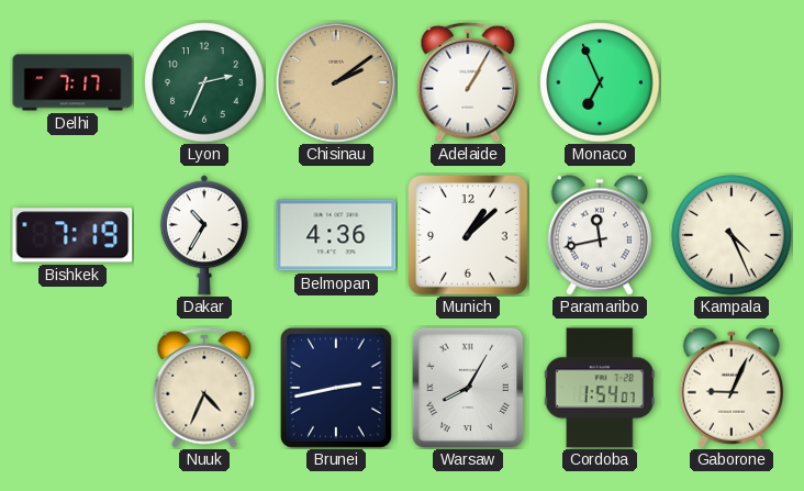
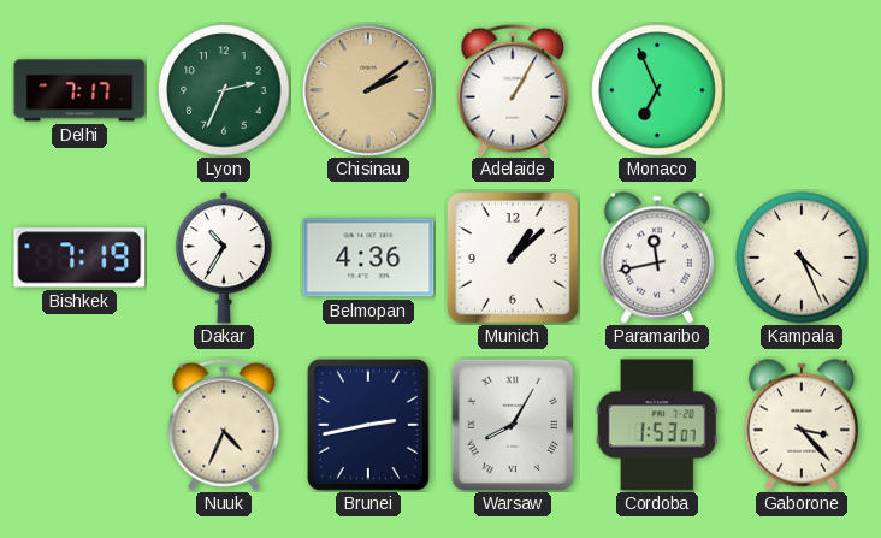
Cordoba: 1:54 -> 1:53
Gaborone: 9:04 -> 3:23
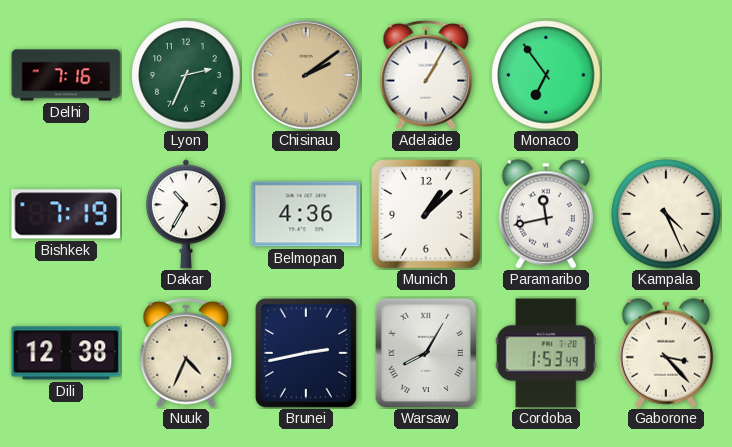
Delhi: 7:17 -> 7:16
Monaco: 6:56 -> 6:54
Dili: none -> 12:38
Cordoba: 1:53:07 -> 1:53:49
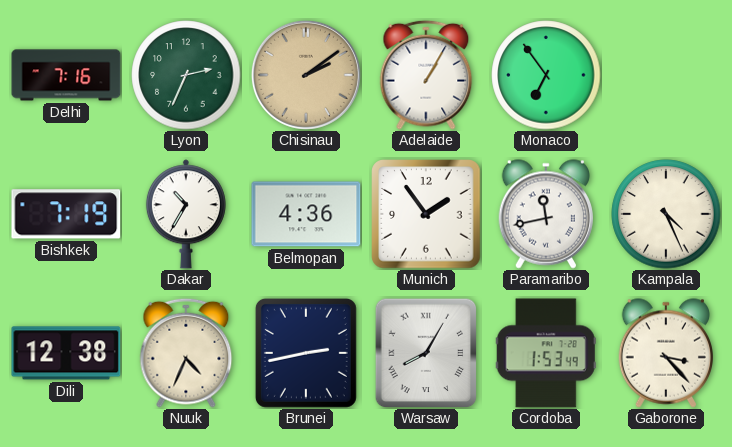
Munich: 1:08 -> 1:54
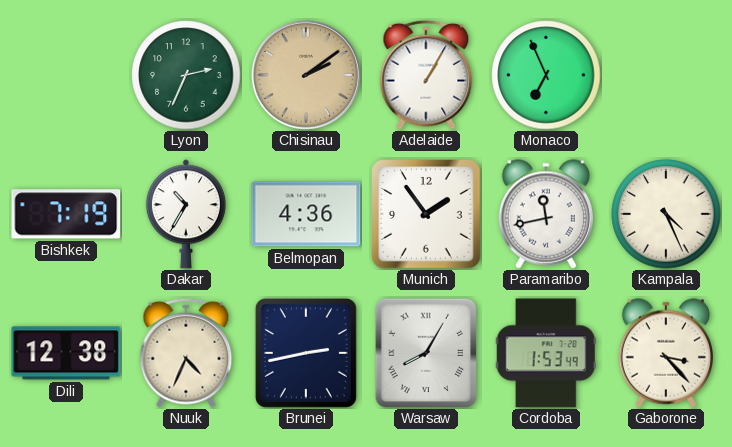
Delhi: 7:16 -> none
Monaco: 6:54 -> 6:56
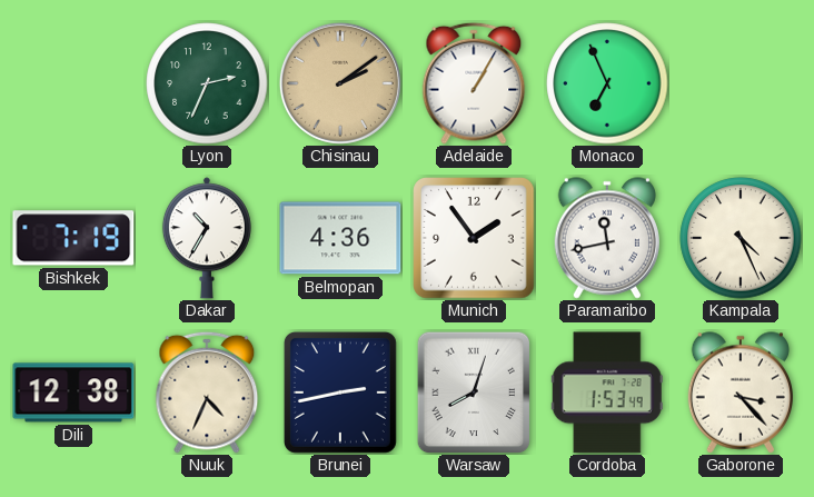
Warsaw: 8:05 -> 8:03
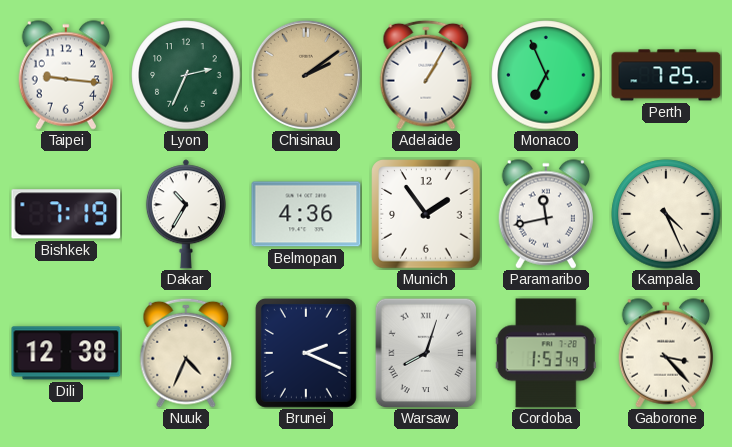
Taipei: none -> 9:16
Perth: none -> 7:25
Brunei: 2:43 -> 2:19
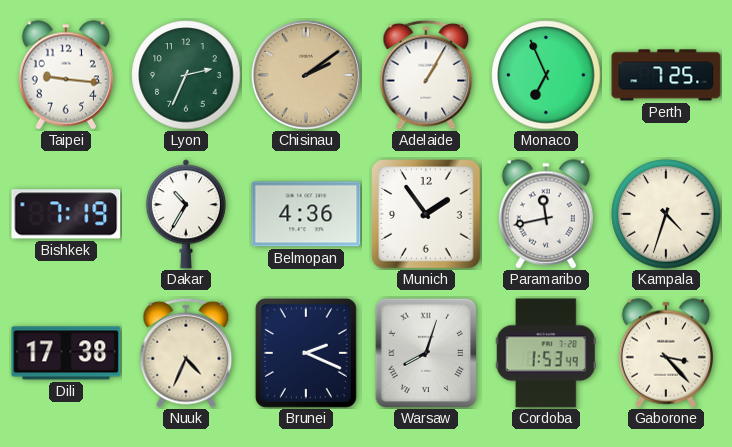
Kampala: 4:26 -> 4:33
Dili: 12:38 -> 17:38
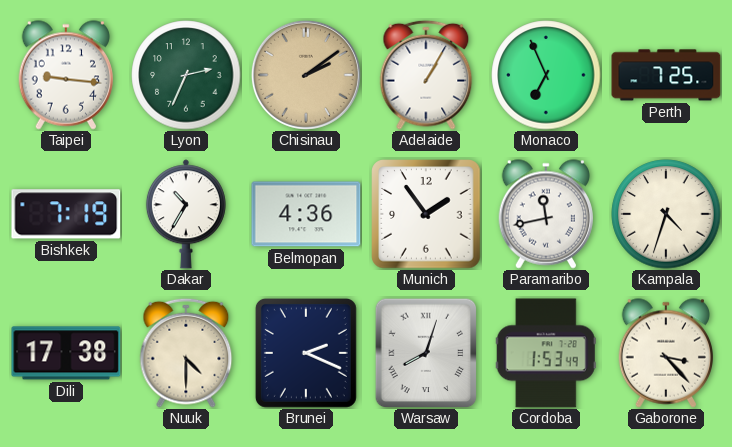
Nuuk: 4:34 -> 4:30
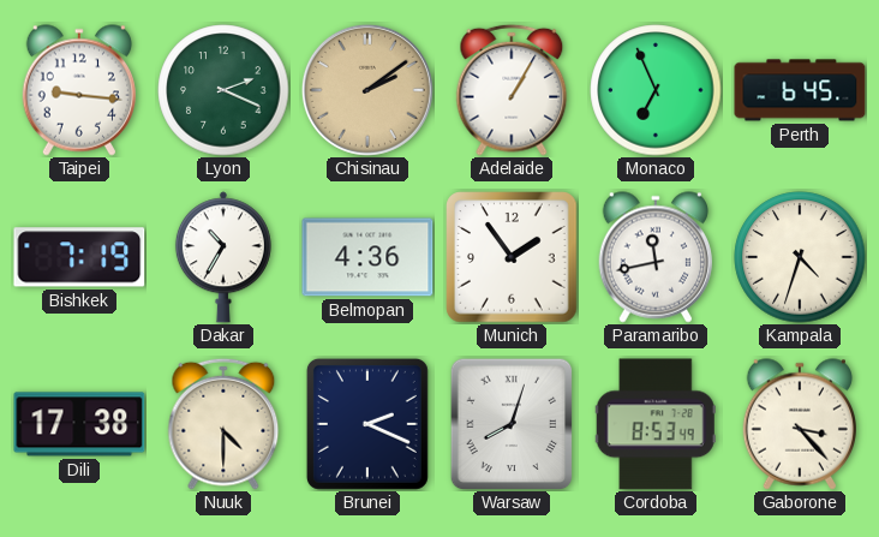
Lyon: 2:34 -> 2:19
Perth: 7:25 -> 6:45
Cordoba: 1:53 -> 8:53
